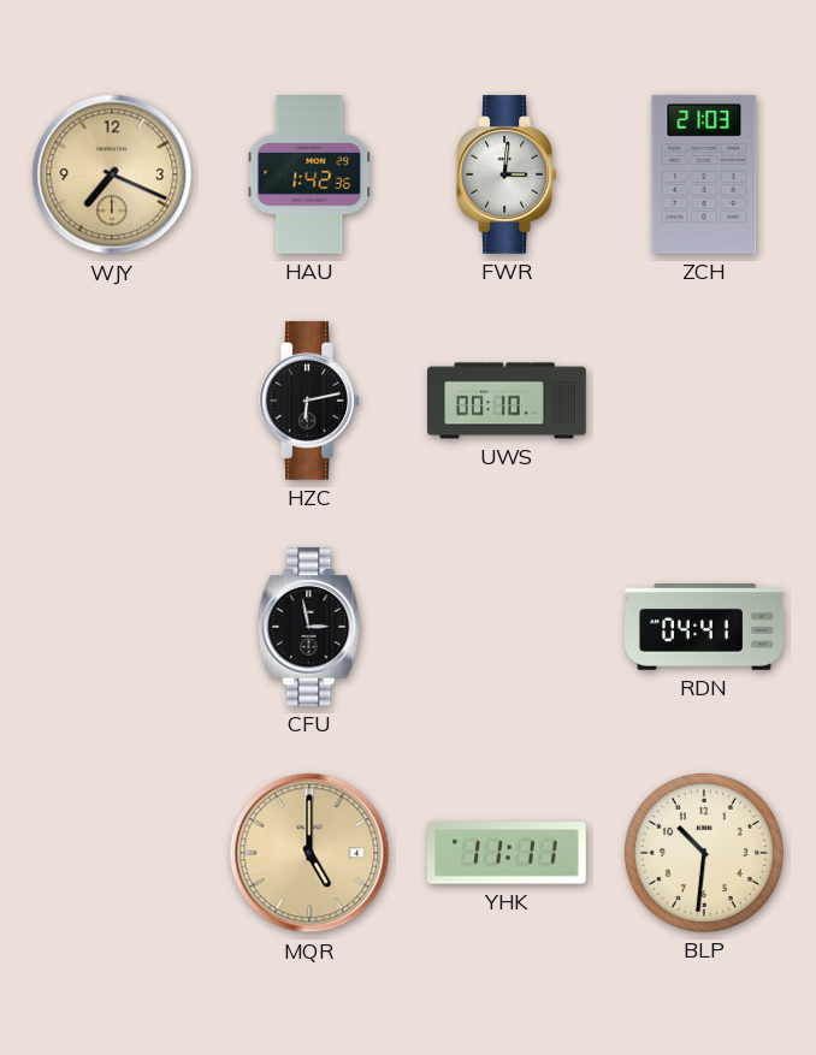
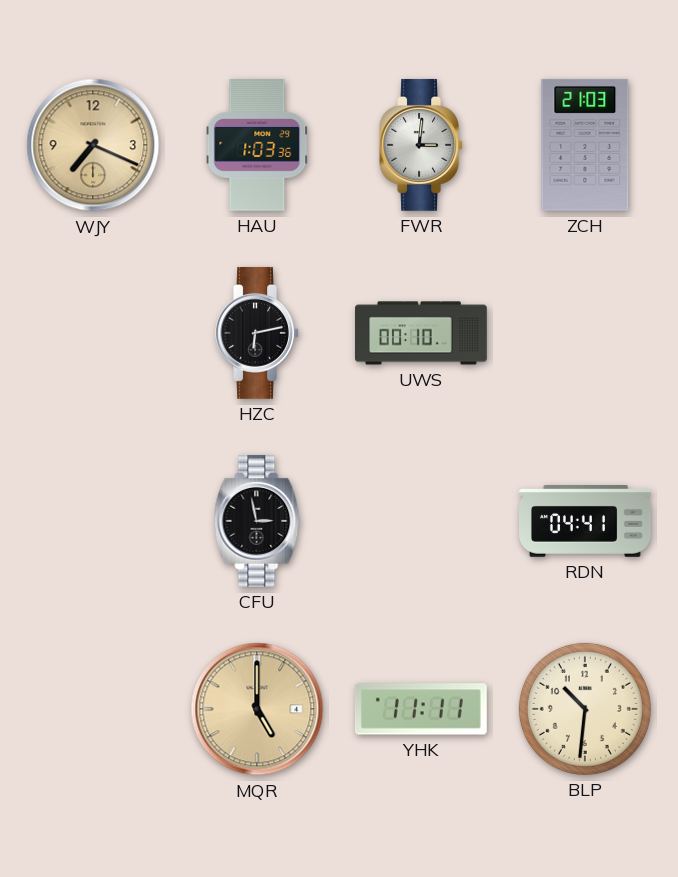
HAU: 1:42 -> 1:03
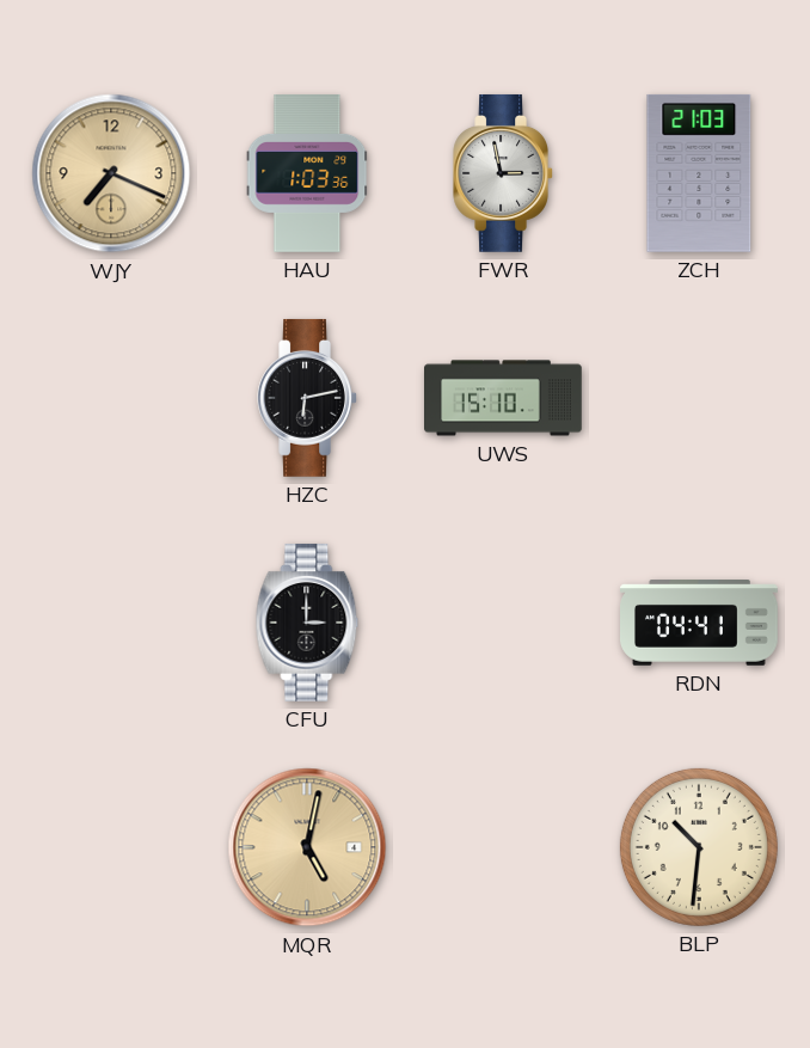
FWR: 3:01 -> 2:58
UWS: 00:10 -> 15:10
CFU: 2:58 -> 3:00
MQR: 5:00 -> 5:02
YHK: 11:11 -> none
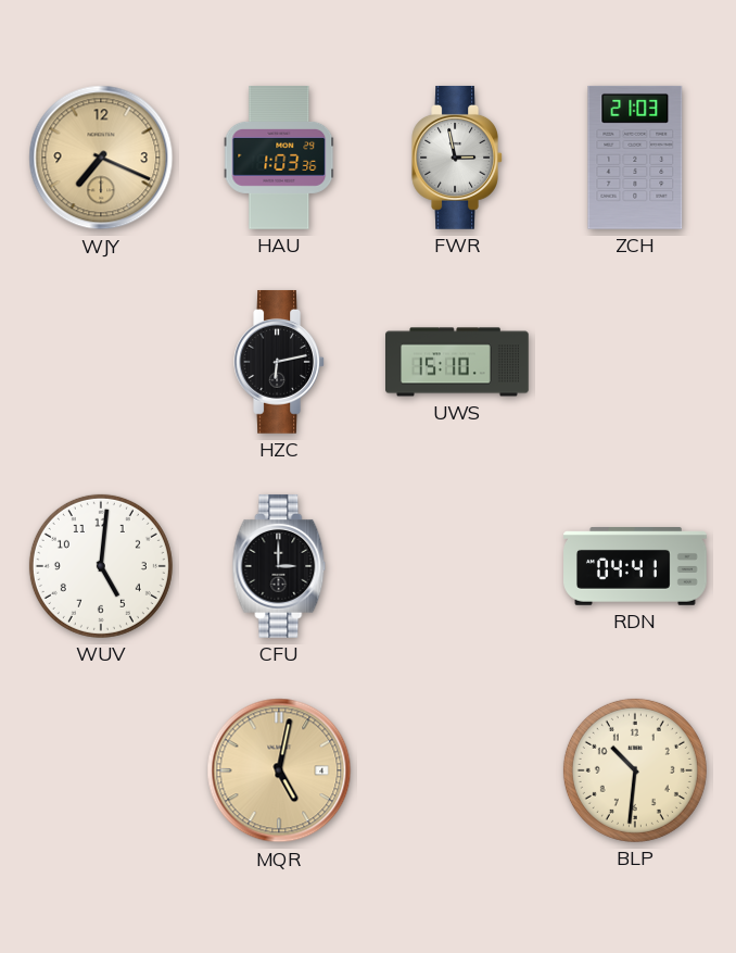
WUV: none -> 5:01
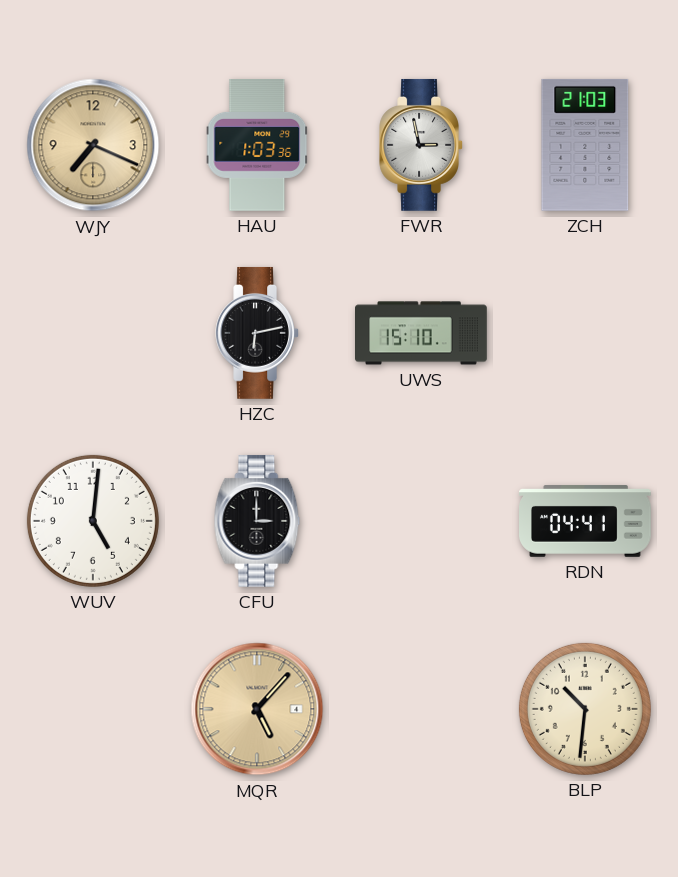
MQR: 5:02 -> 5:07
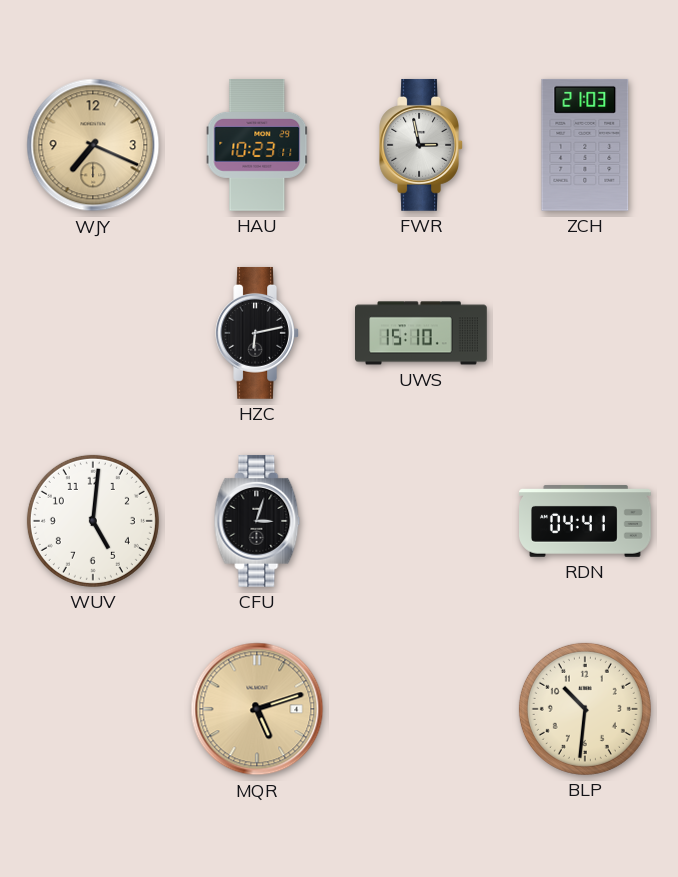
HAU: 1:03 -> 10:23
CFU: 3:00 -> 3:03
MQR: 5:07 -> 5:12
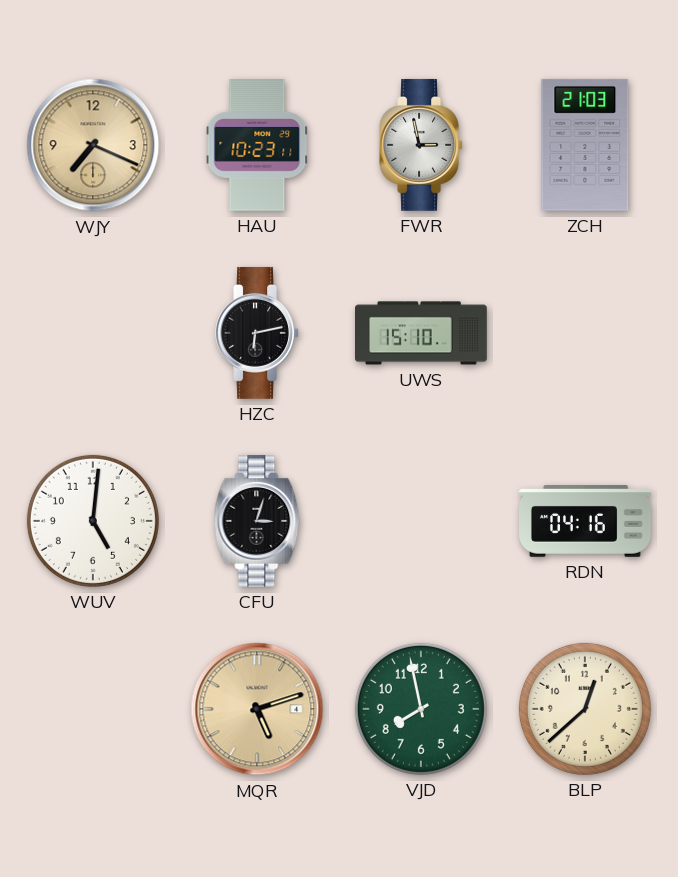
RDN: 04:41 -> 04:16
VJD: none -> 7:58
BLP: 10:31 -> 12:38
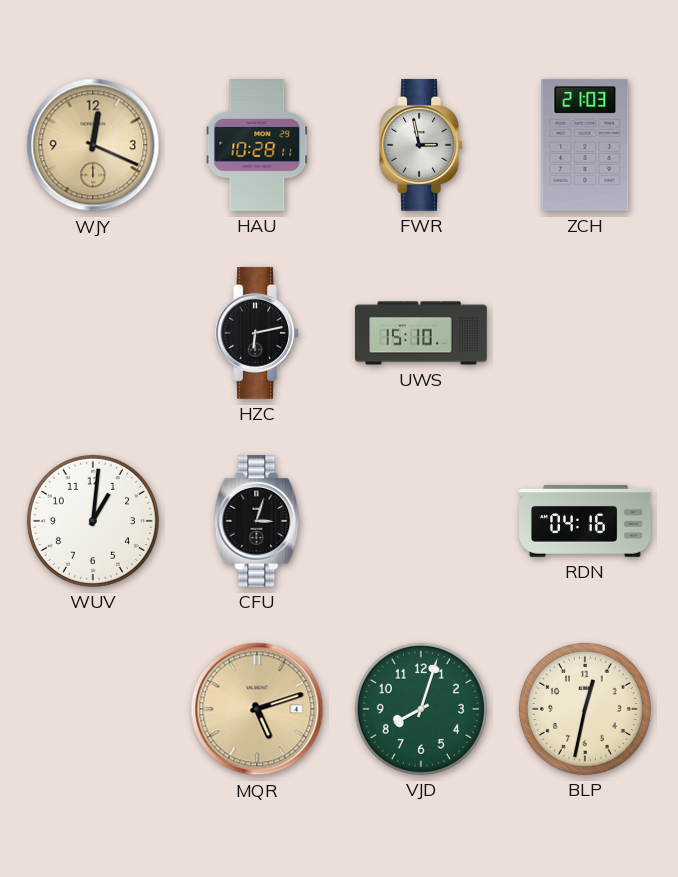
WJY: 7:19 -> 12:19
HAU: 10:23 -> 10:28
WUV: 5:01 -> 1:01
VJD: 7:58 -> 8:03
BLP: 12:38 -> 12:32
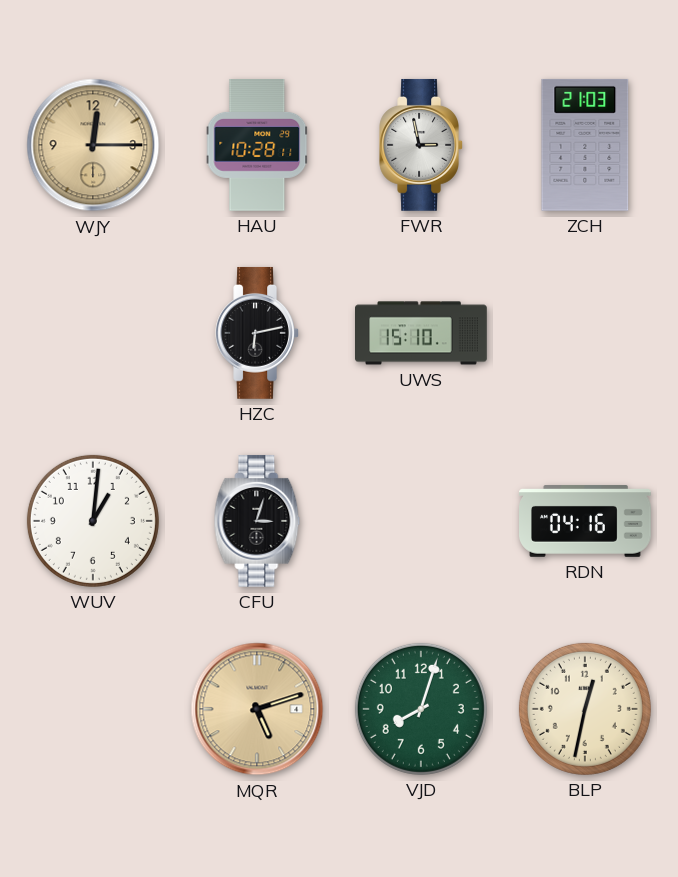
WJY: 12:19 -> 12:15
